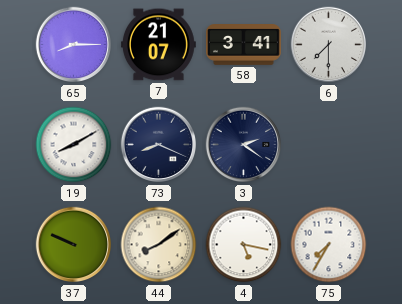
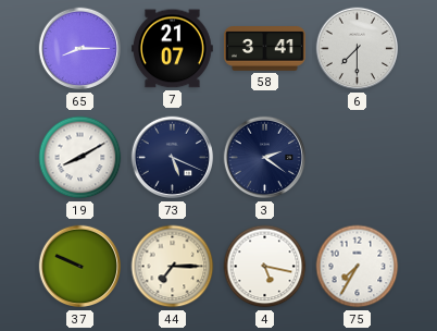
73: 8:19 -> 5:19
44: 8:09 -> 7:15
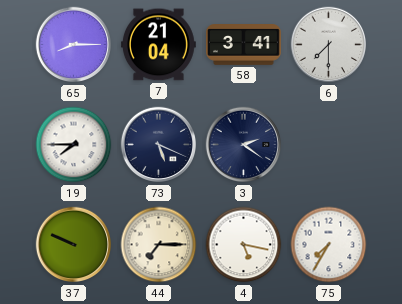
7: 21:07 -> 21:04
19: 8:10 -> 7:45
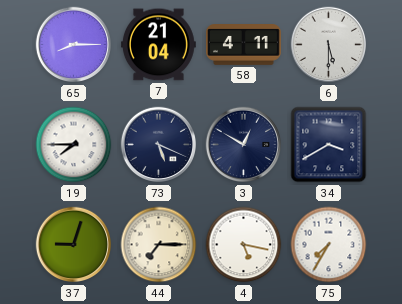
58: 3:41 -> 4:11
6: 7:30 -> 5:30
3: 2:21 -> 12:50
34: none -> 3:40
37: 9:49 -> 9:03
